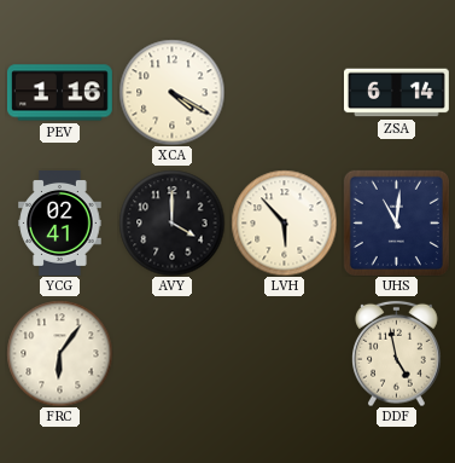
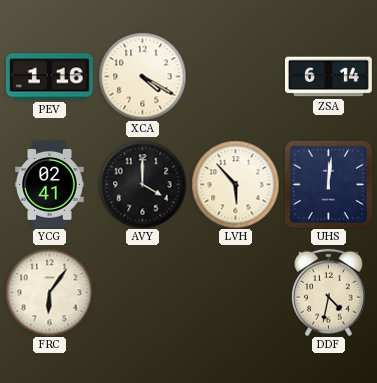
UHS: 11:01 -> 12:01
DDF: 4:58 -> 4:32
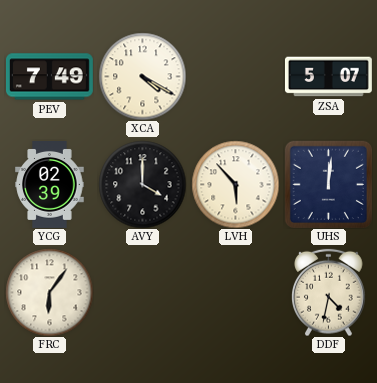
PEV: 1:16 -> 7:49
ZSA: 6:14 -> 5:07
YCG: 02:41 -> 02:39
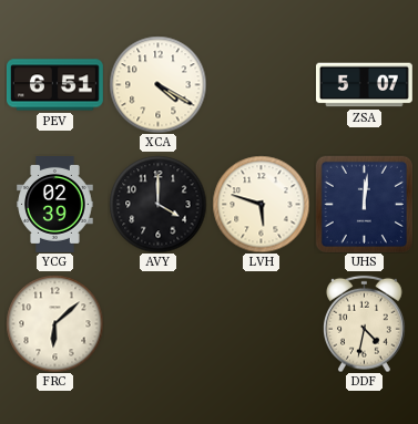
PEV: 7:49 -> 6:51
LVH: 5:53 -> 5:48
FRC: 6:06 -> 6:08
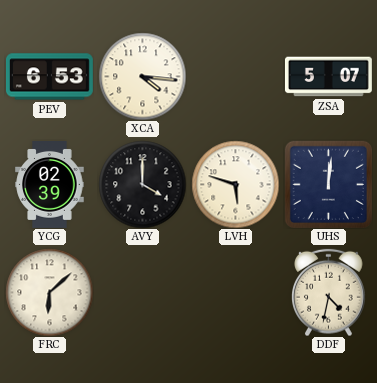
PEV: 6:51 -> 6:53
XCA: 4:20 -> 4:16
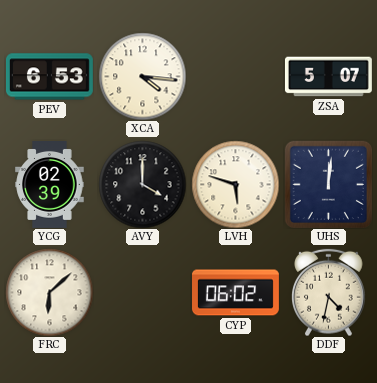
CYP: none -> 06:02
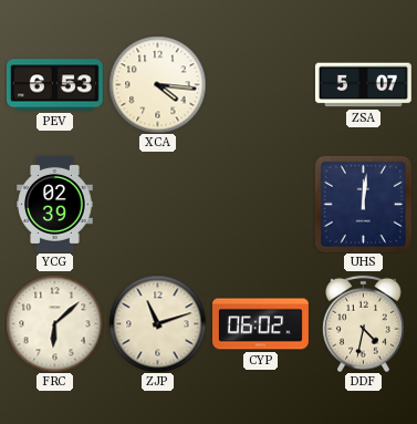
AVY: 4:00 -> none
LVH: 5:48 -> none
ZJP: none -> 11:12
